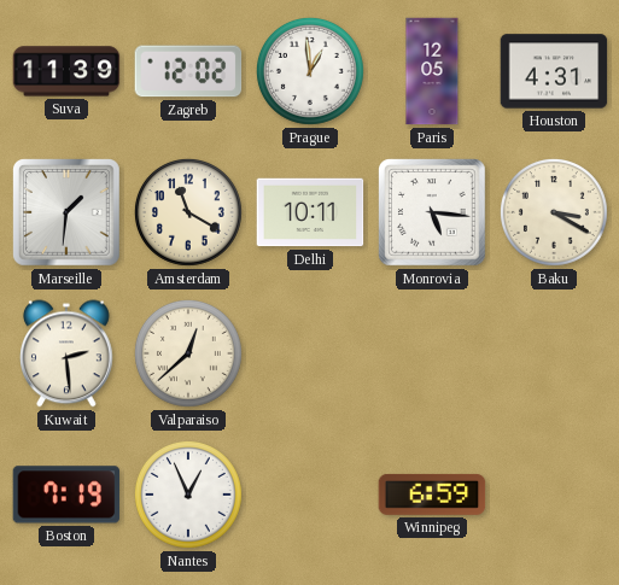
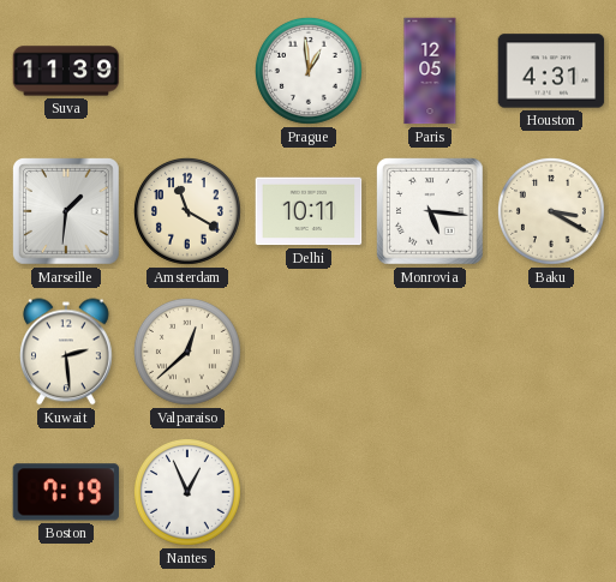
Zagreb: 12:02 -> none
Winnipeg: 6:59 -> none
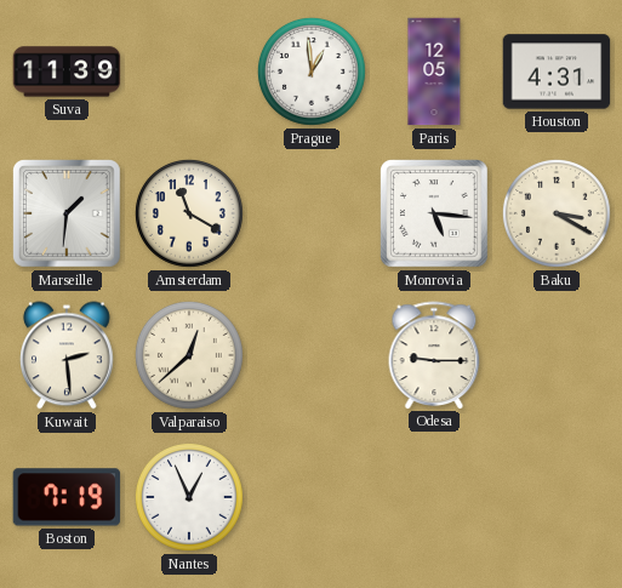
Delhi: 10:11 -> none
Odesa: none -> 9:15
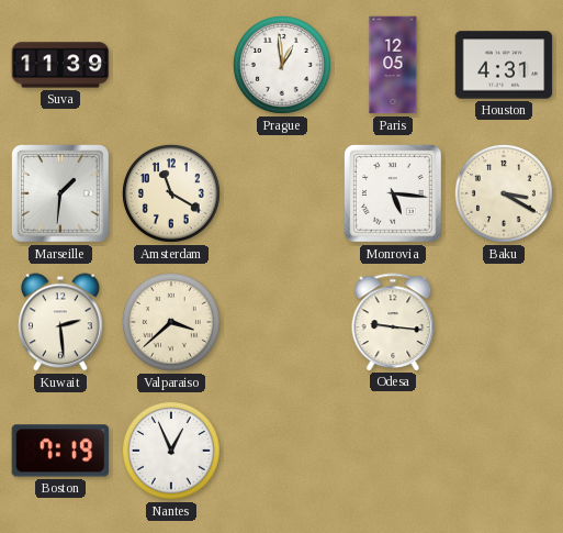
Valparaiso: 12:38 -> 3:38
Odesa: 9:15 -> 9:16
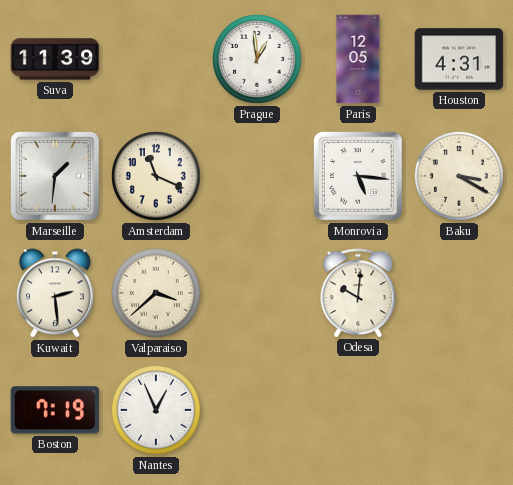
Amsterdam: 11:20 -> 11:19
Odesa: 9:16 -> 10:01
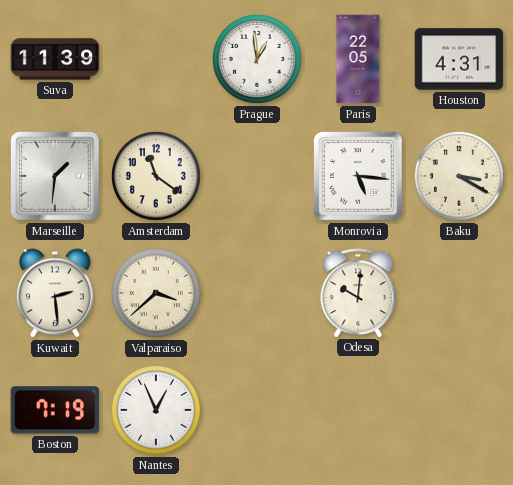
Paris: 12:05 -> 22:05
Amsterdam: 11:19 -> 11:21
